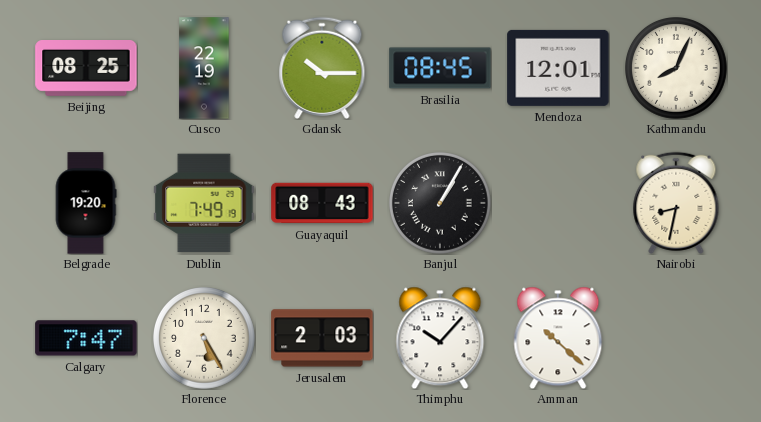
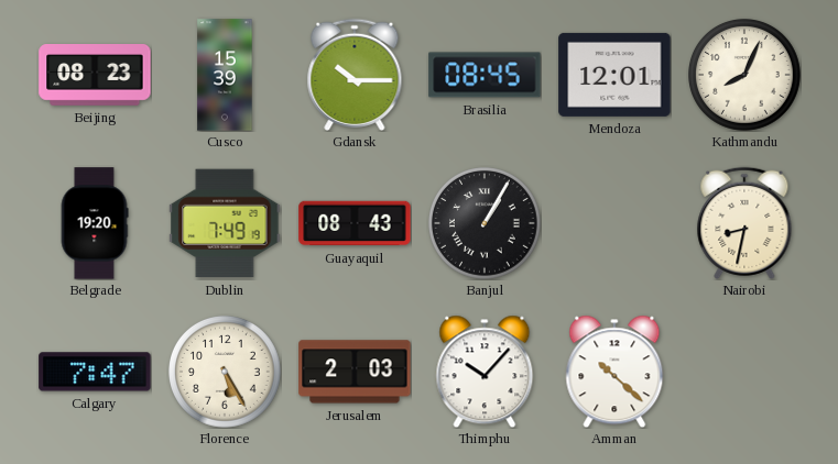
Beijing: 08:25 -> 08:23
Cusco: 22:19 -> 15:39
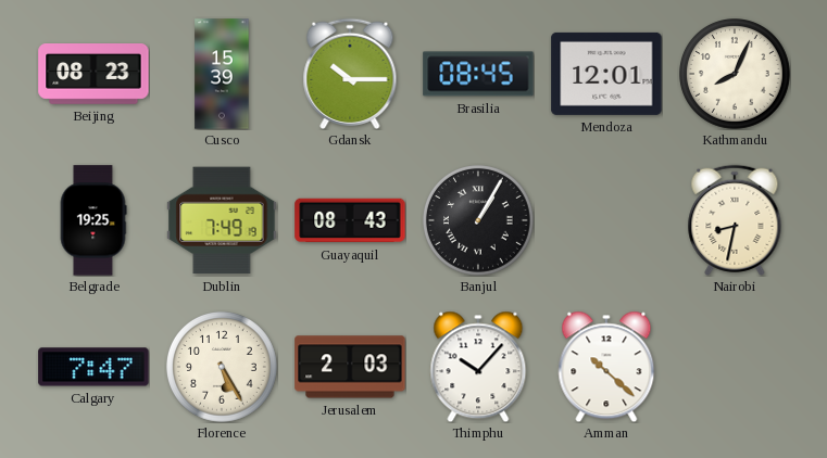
Belgrade: 19:20 -> 19:25
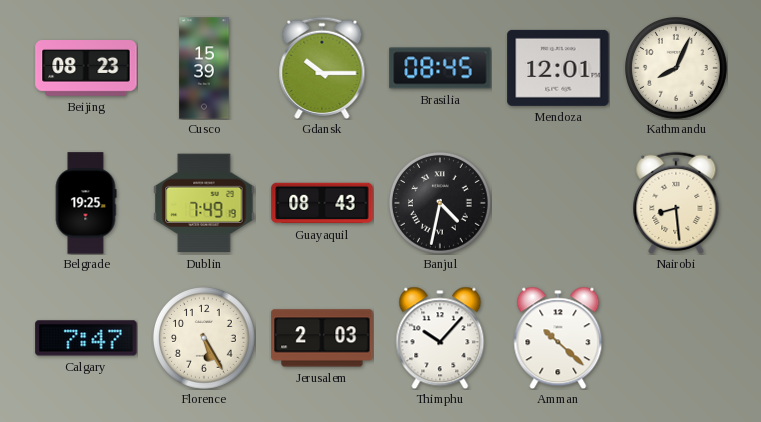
Banjul: 1:05 -> 4:32
Nairobi: 8:32 -> 8:29
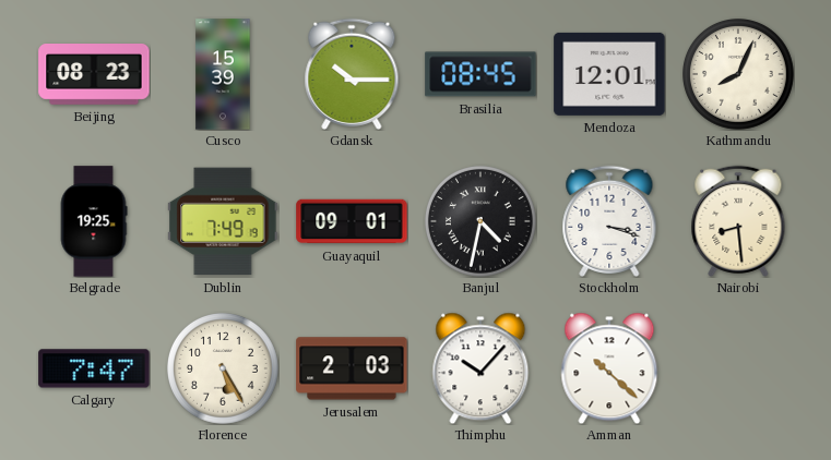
Guayaquil: 08:43 -> 09:01
Stockholm: none -> 3:18
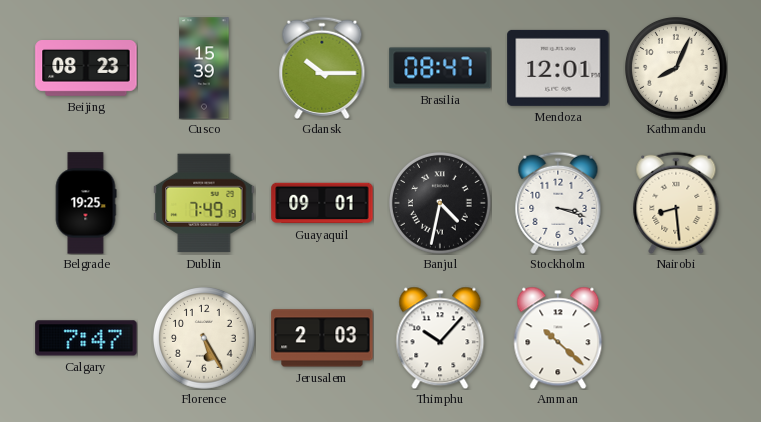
Brasilia: 08:45 -> 08:47
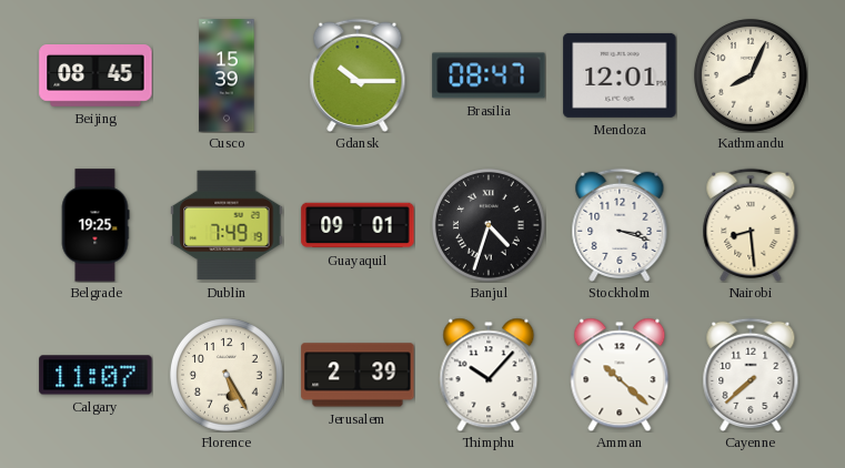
Beijing: 08:23 -> 08:45
Banjul: 4:32 -> 4:33
Calgary: 7:47 -> 11:07
Jerusalem: 2:03 -> 2:39
Cayenne: none -> 7:38
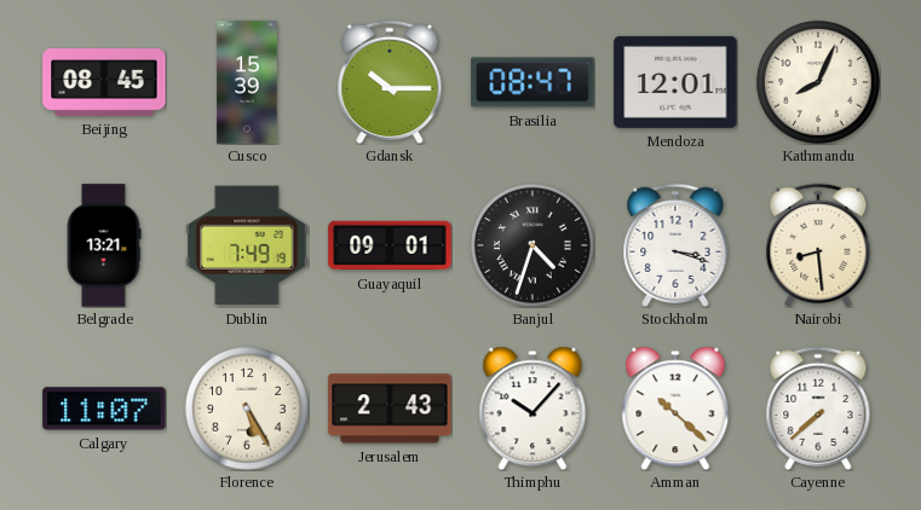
Belgrade: 19:25 -> 13:21
Jerusalem: 2:39 -> 2:43
